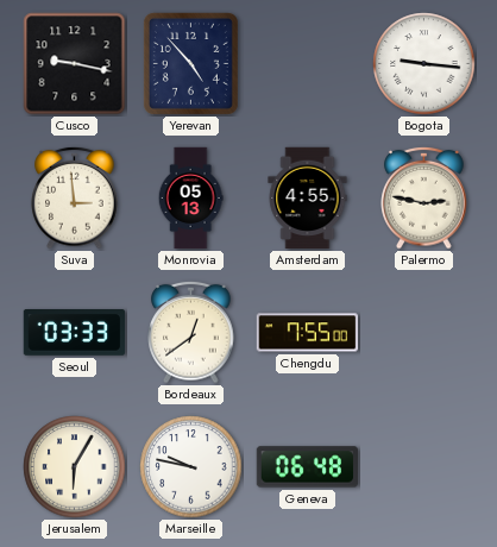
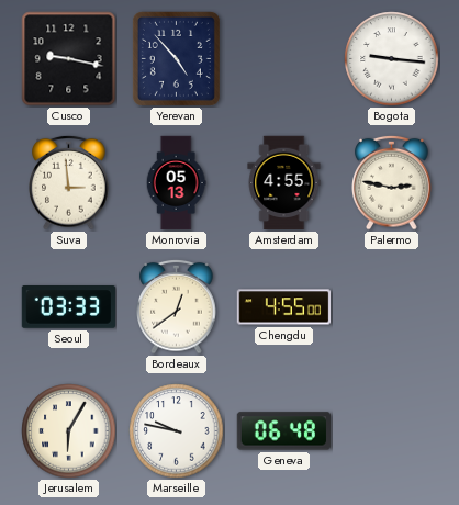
Chengdu: 7:55 -> 4:55
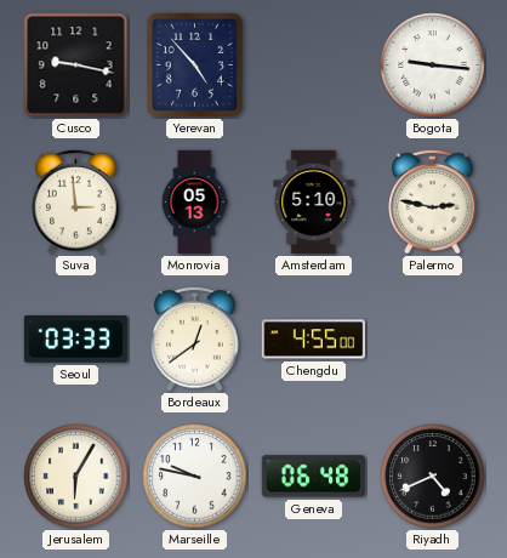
Amsterdam: 4:55 -> 5:10
Riyadh: none -> 4:41
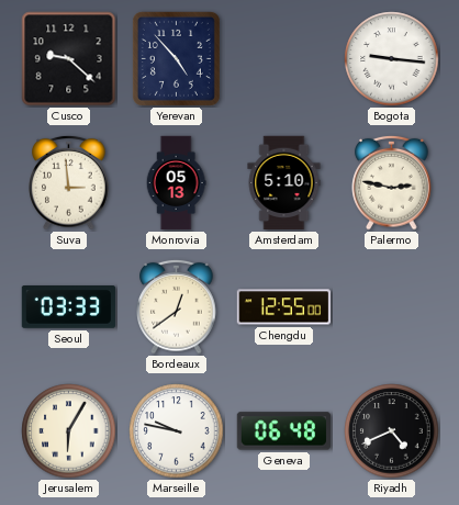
Cusco: 9:17 -> 9:22
Chengdu: 4:55 -> 12:55
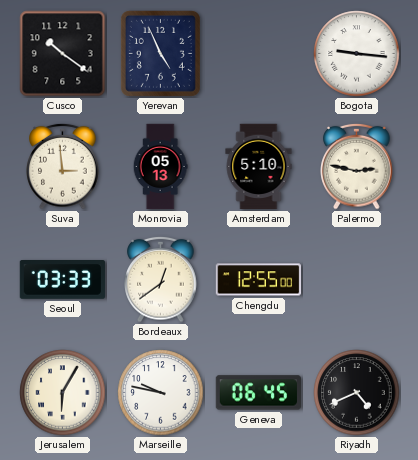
Cusco: 9:22 -> 10:21
Yerevan: 4:53 -> 4:56
Geneva: 06:48 -> 06:45
